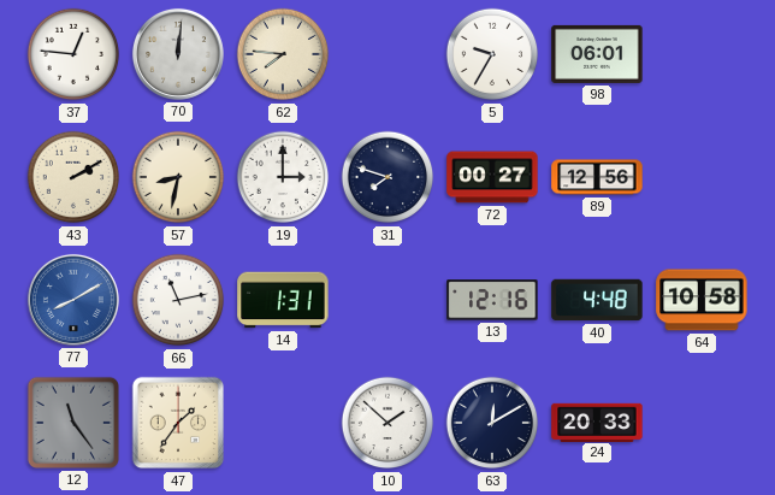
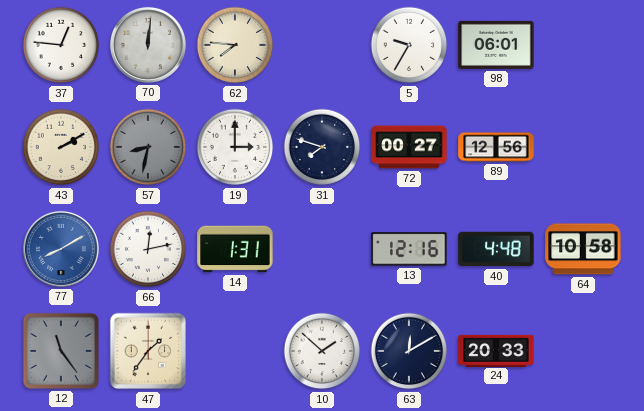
57 dial: cream -> grey
66: 11:13 -> 12:13
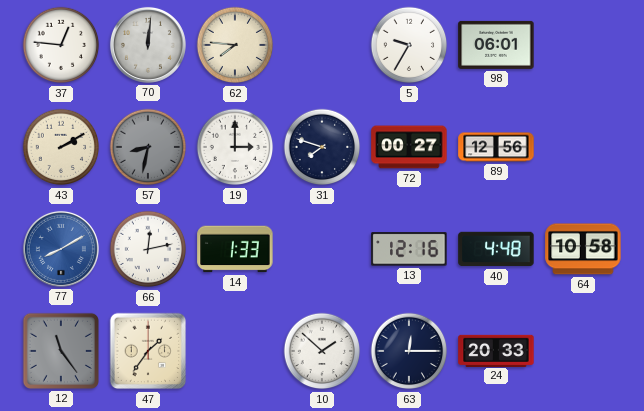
14: 1:31 -> 1:33
63: 12:10 -> 12:15
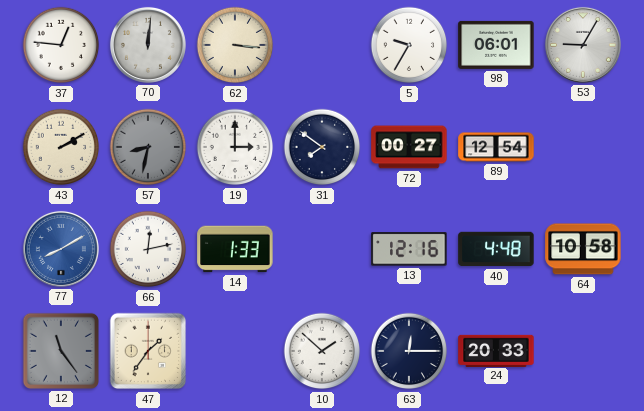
62: 7:46 -> 3:16
53: none -> 9:05
31: 7:48 -> 7:51
89: 12:56 -> 12:54
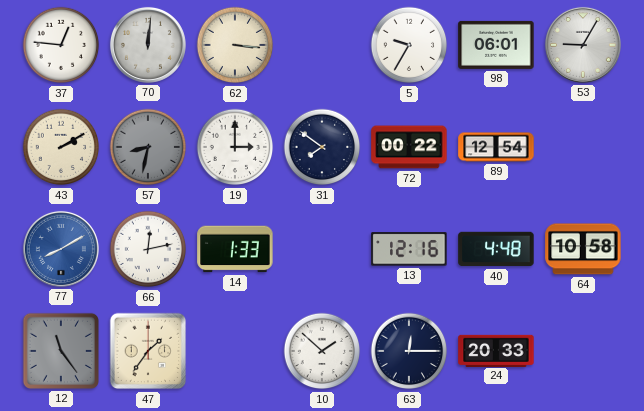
72: 00:27 -> 00:22
